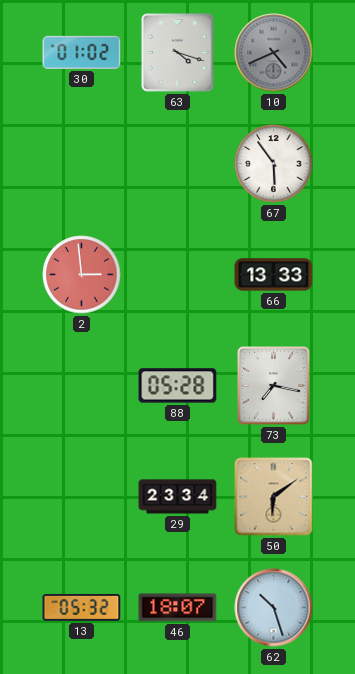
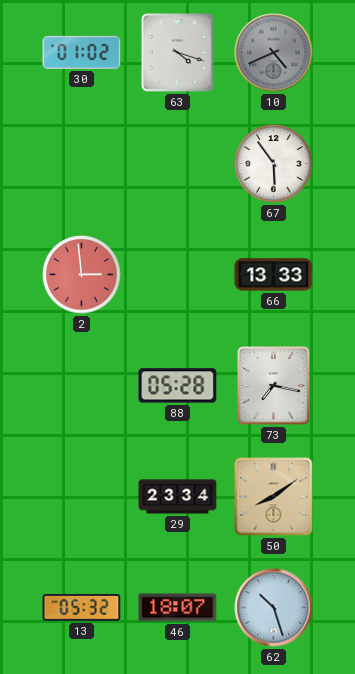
50: 6:09 -> 8:09
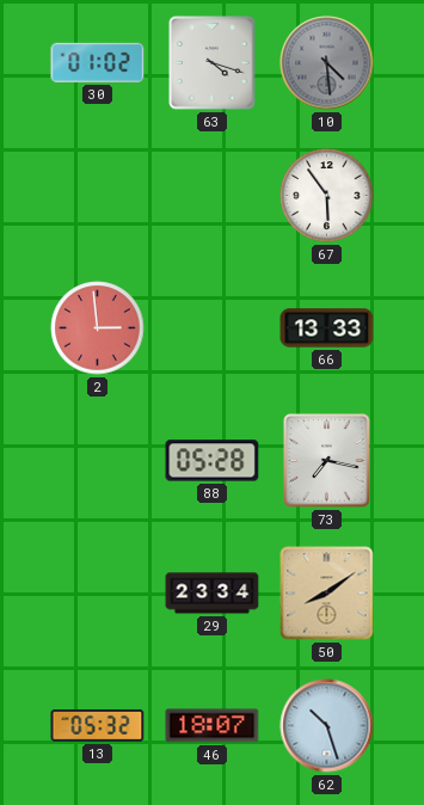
10: 4:41 -> 4:29
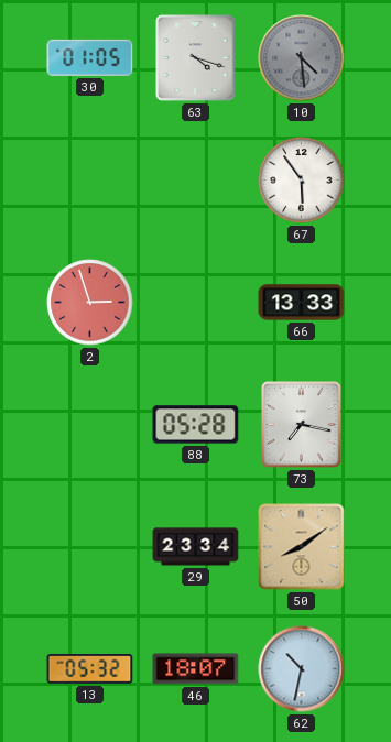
30: 01:02 -> 01:05
2: 2:59 -> 2:57
62: 10:27 -> 10:32
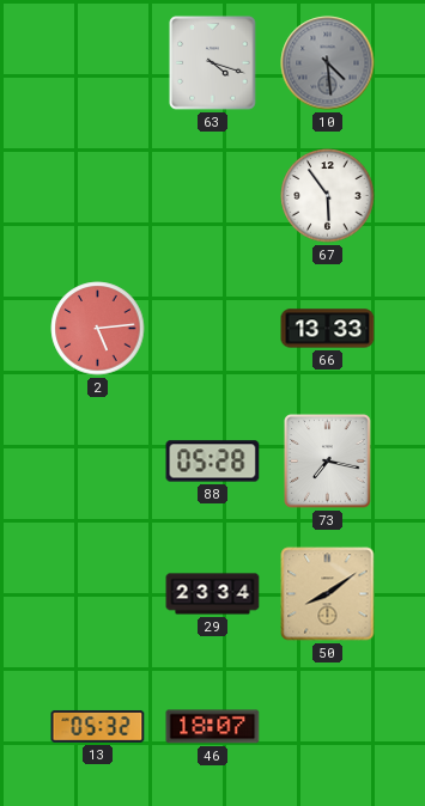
30: 01:05 -> none
2: 2:57 -> 5:14
62: 10:32 -> none
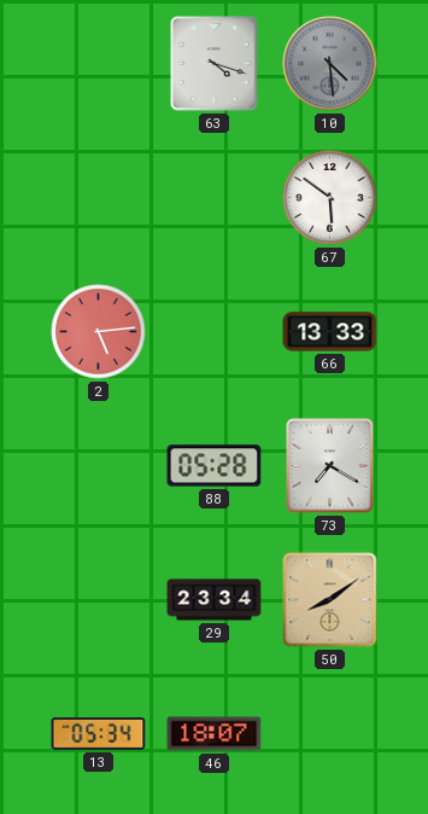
67: 5:54 -> 5:51
73: 7:17 -> 7:20
13: 05:32 -> 05:34
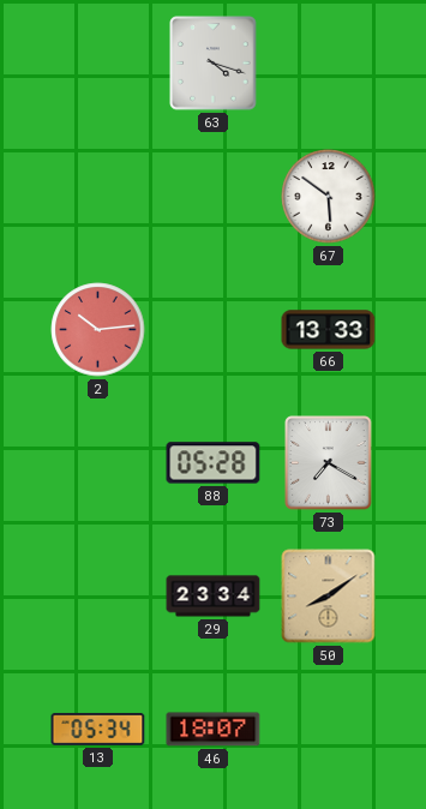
10: 4:29 -> none
2: 5:14 -> 10:14
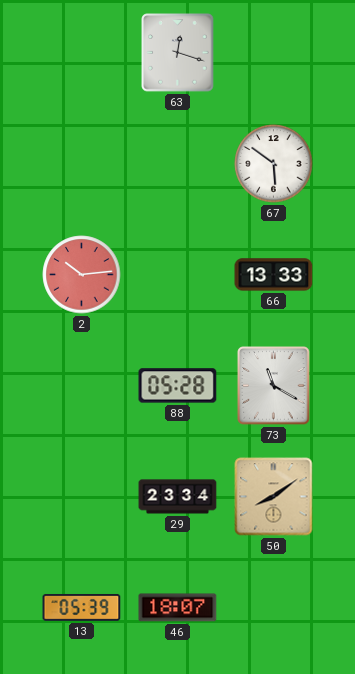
63: 4:18 -> 12:18
73: 7:20 -> 11:20
13: 05:34 -> 05:39
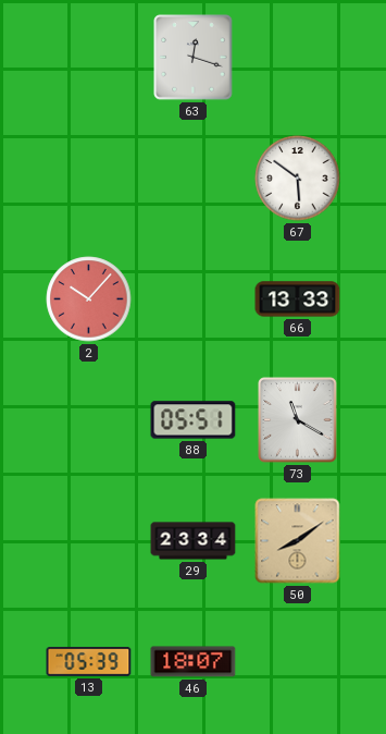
2: 10:14 -> 10:07
88: 05:28 -> 05:51
